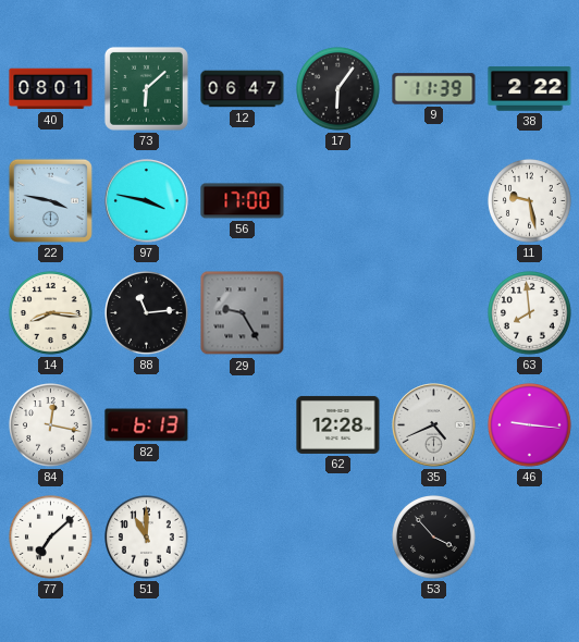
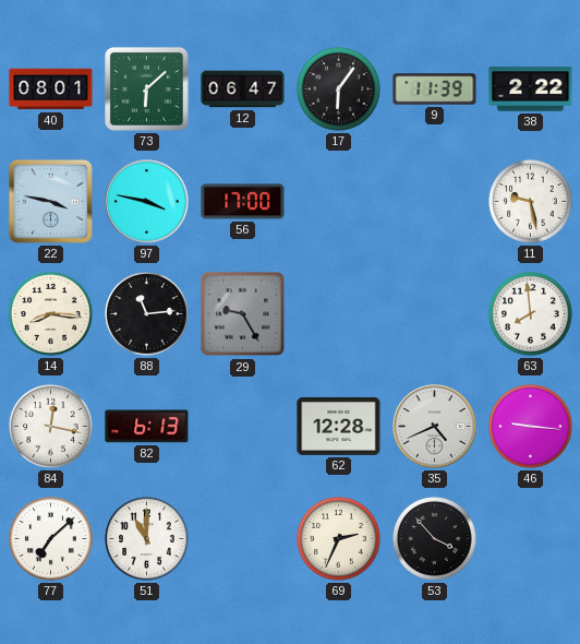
69: none -> 2:34
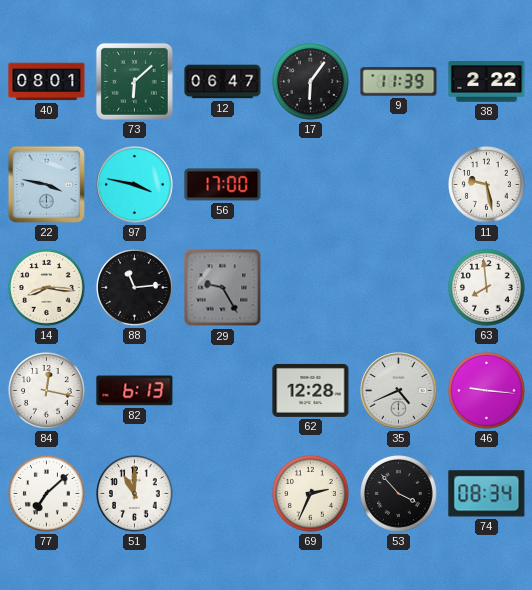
74: none -> 08:34
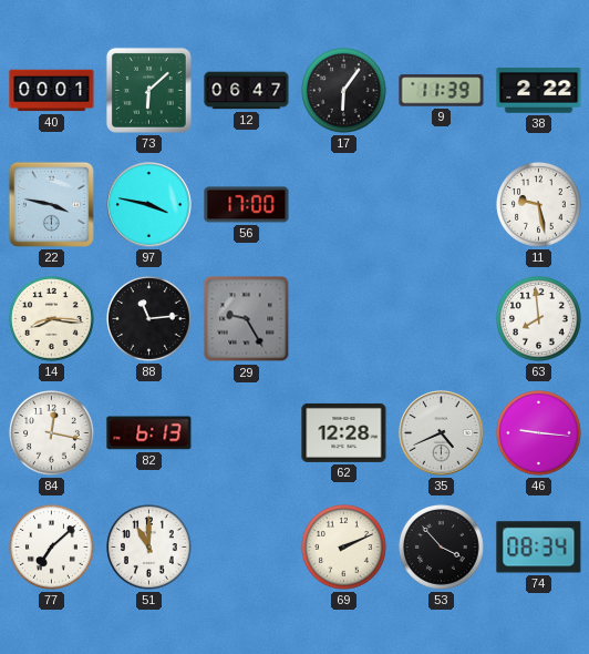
40: 08:01 -> 00:01
69: 2:34 -> 2:11
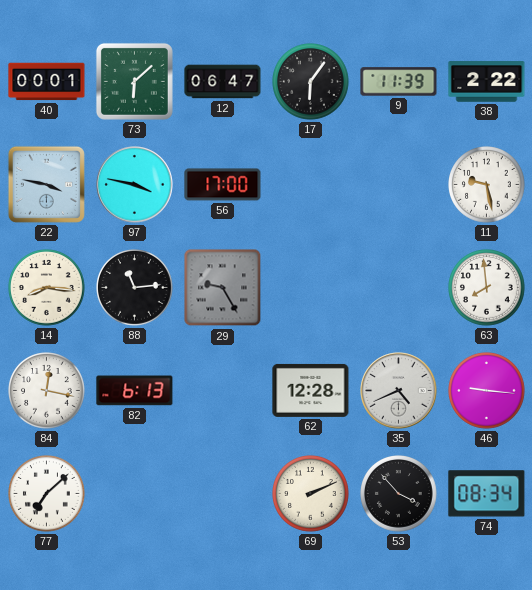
51: 11:00 -> none
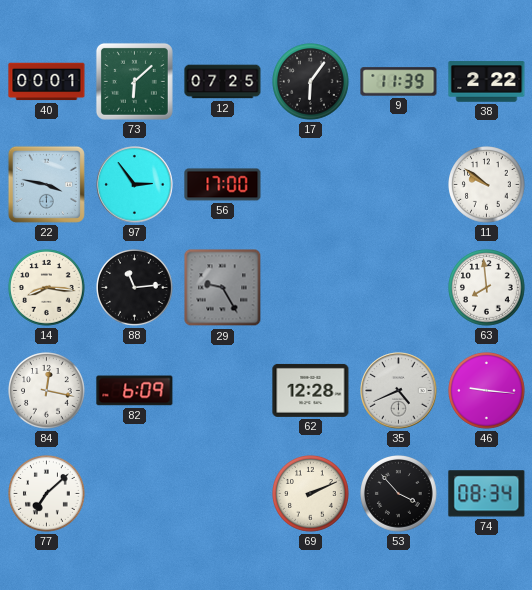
12: 06:47 -> 07:25
97: 3:47 -> 2:54
11: 9:28 -> 9:51
82: 6:13 -> 6:09
